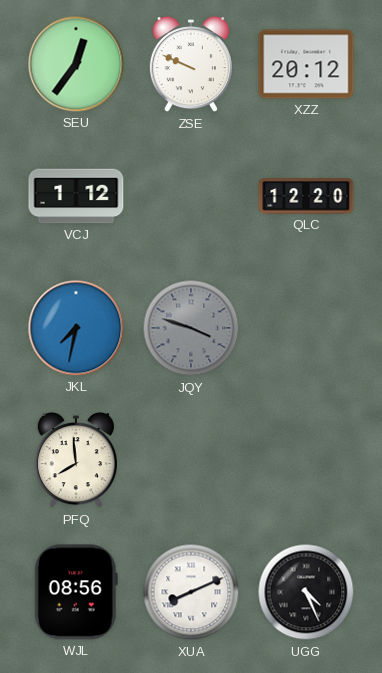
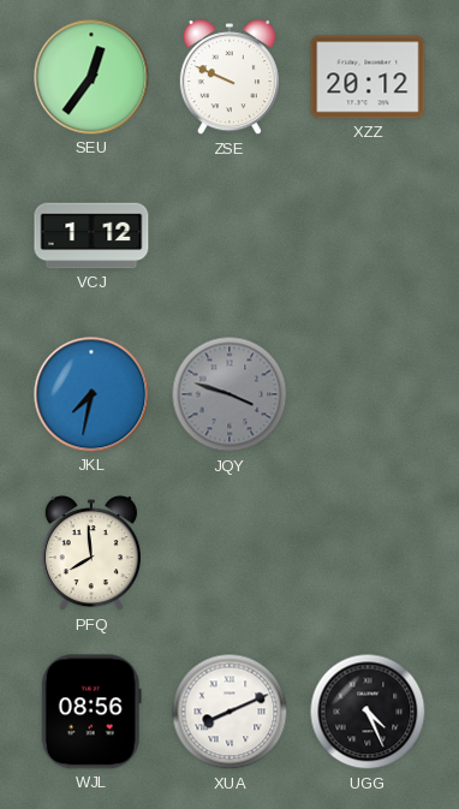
QLC: 12:20 -> none
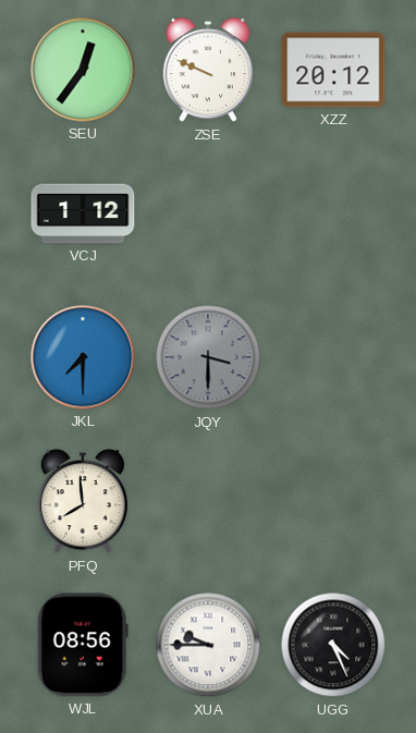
JKL: 7:32 -> 7:30
JQY: 3:48 -> 3:30
XUA: 8:11 -> 9:45
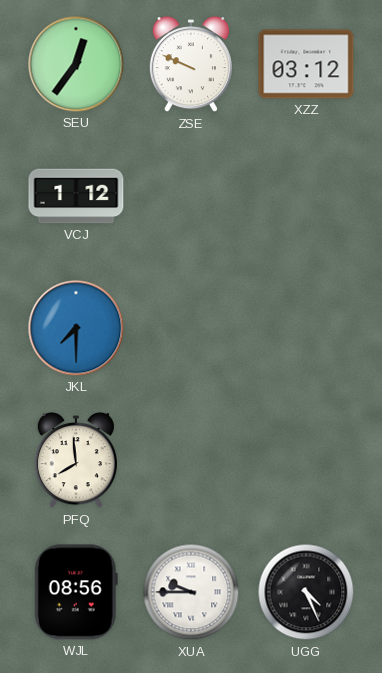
XZZ: 20:12 -> 03:12
JQY: 3:30 -> none
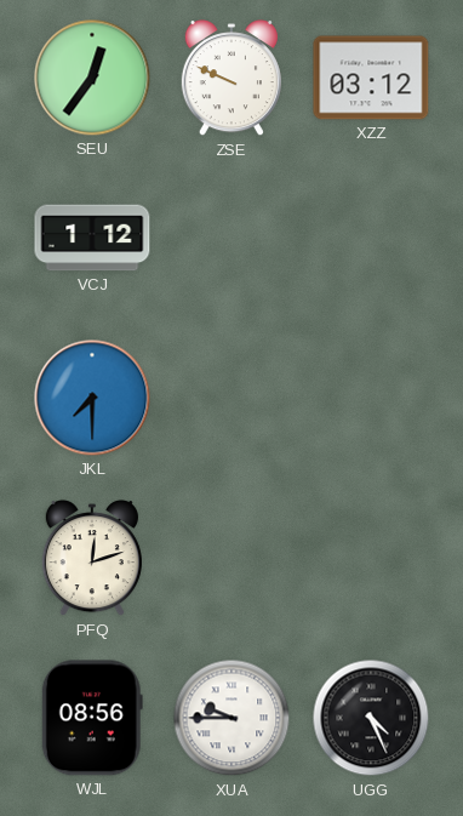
PFQ: 7:59 -> 12:12
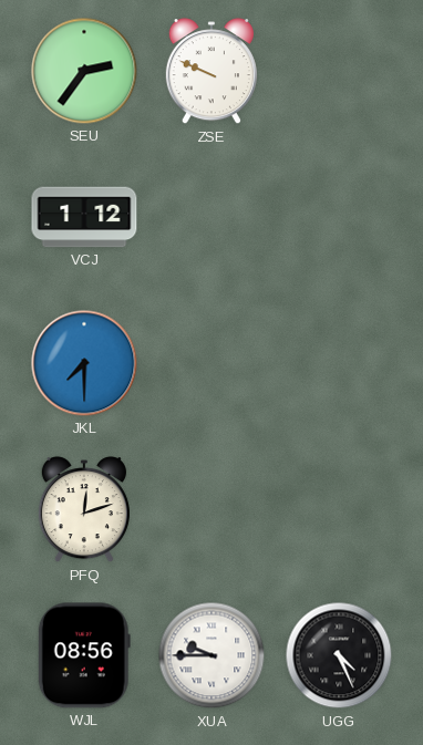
SEU: 12:36 -> 2:36
XZZ: 03:12 -> none
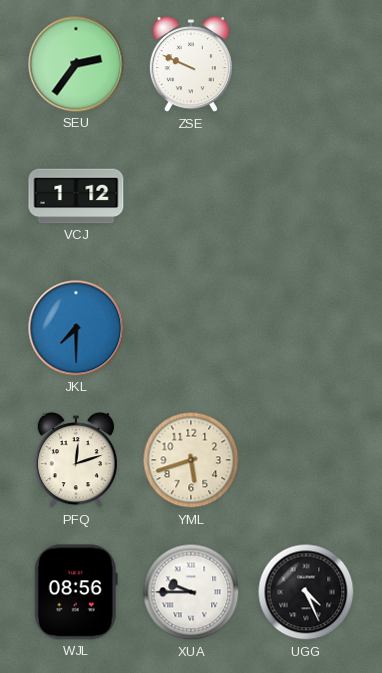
YML: none -> 5:42
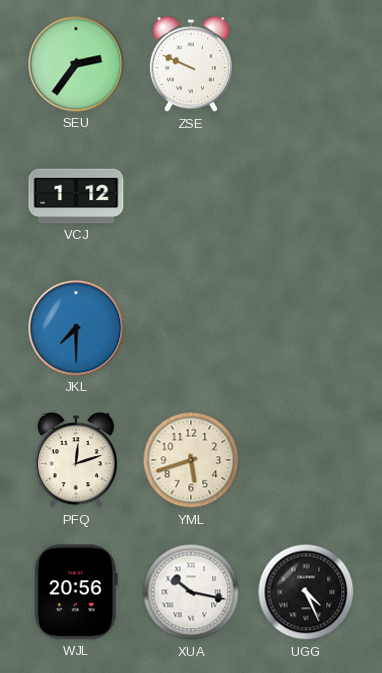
WJL: 08:56 -> 20:56
XUA: 9:45 -> 10:17
